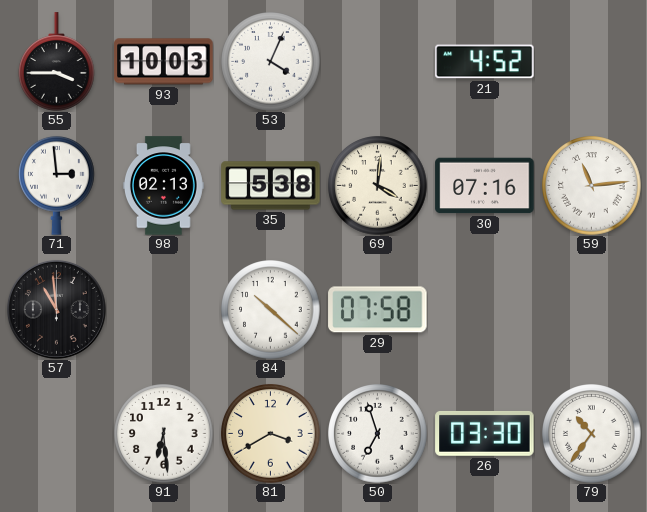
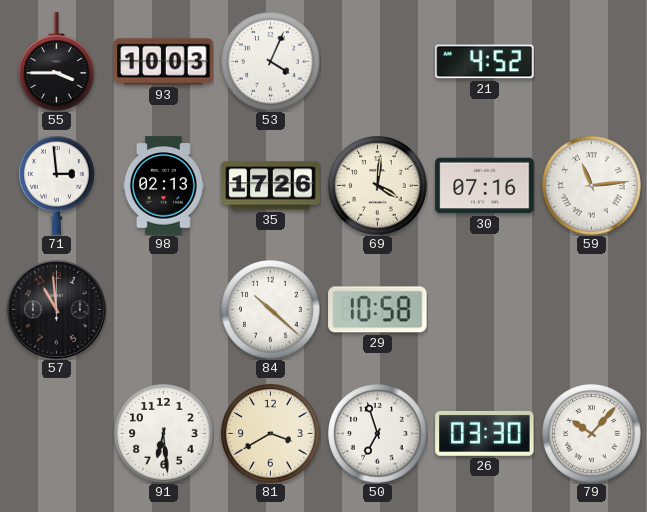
35: 5:38 -> 17:26
29: 07:58 -> 10:58
79: 10:36 -> 10:07
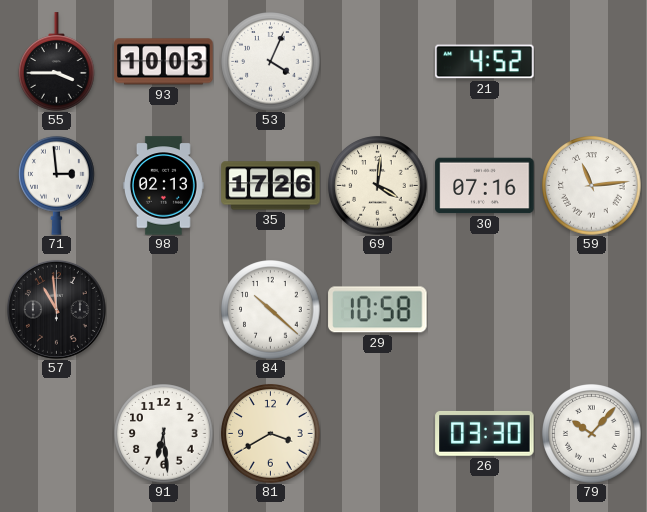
50: 6:57 -> none
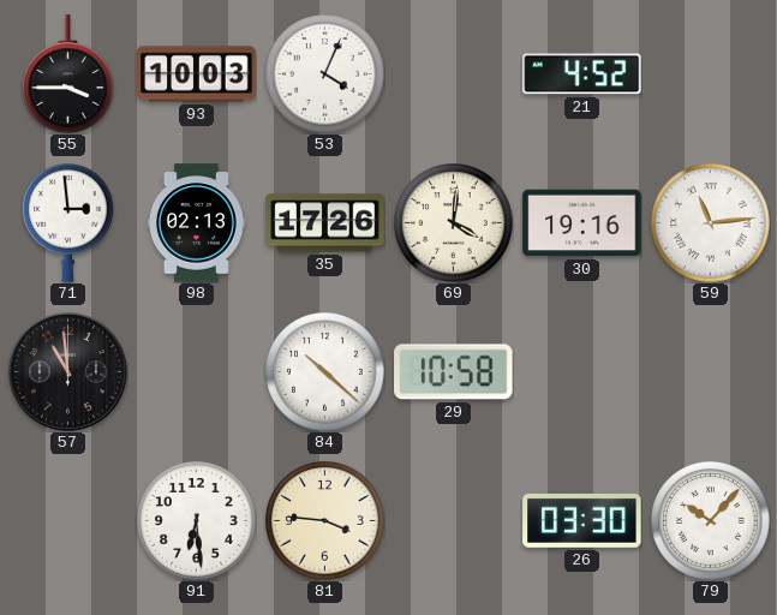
30: 07:16 -> 19:16
81: 3:40 -> 3:46
